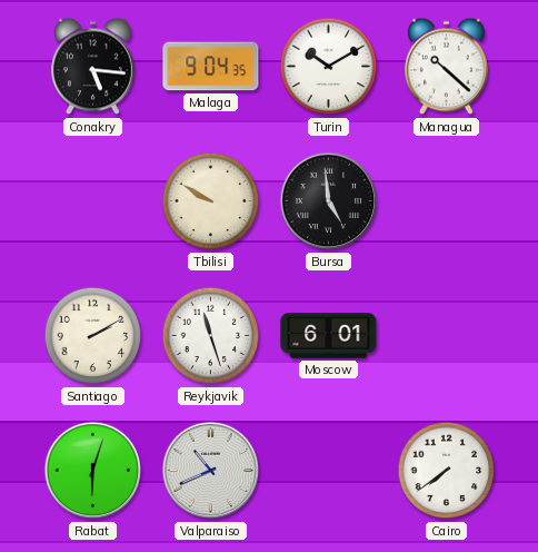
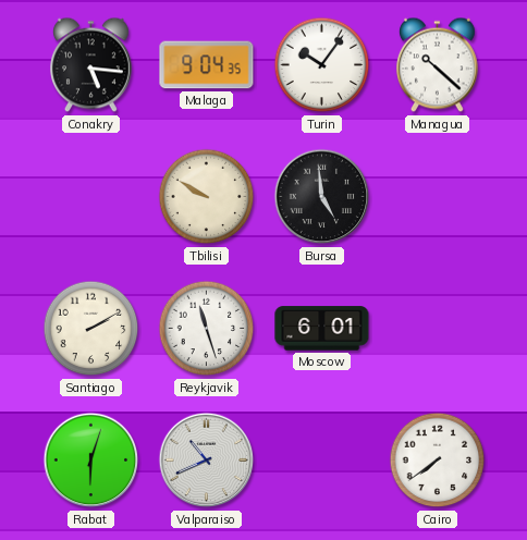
Turin: 10:10 -> 10:06
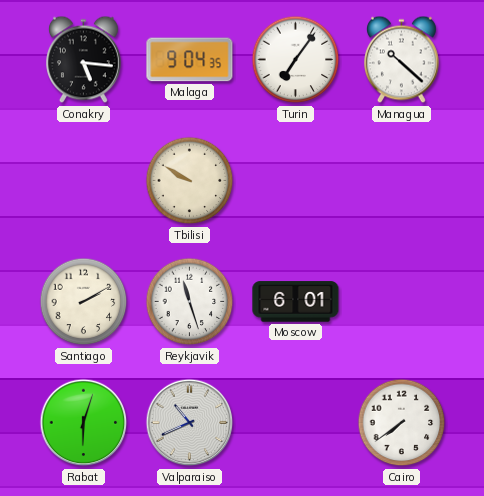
Turin: 10:06 -> 7:06
Bursa: 4:59 -> none
